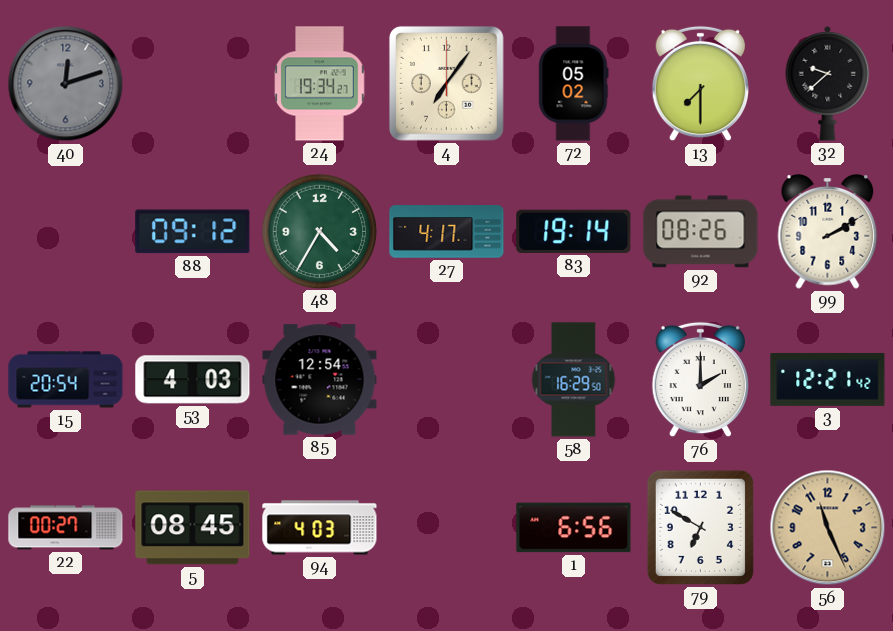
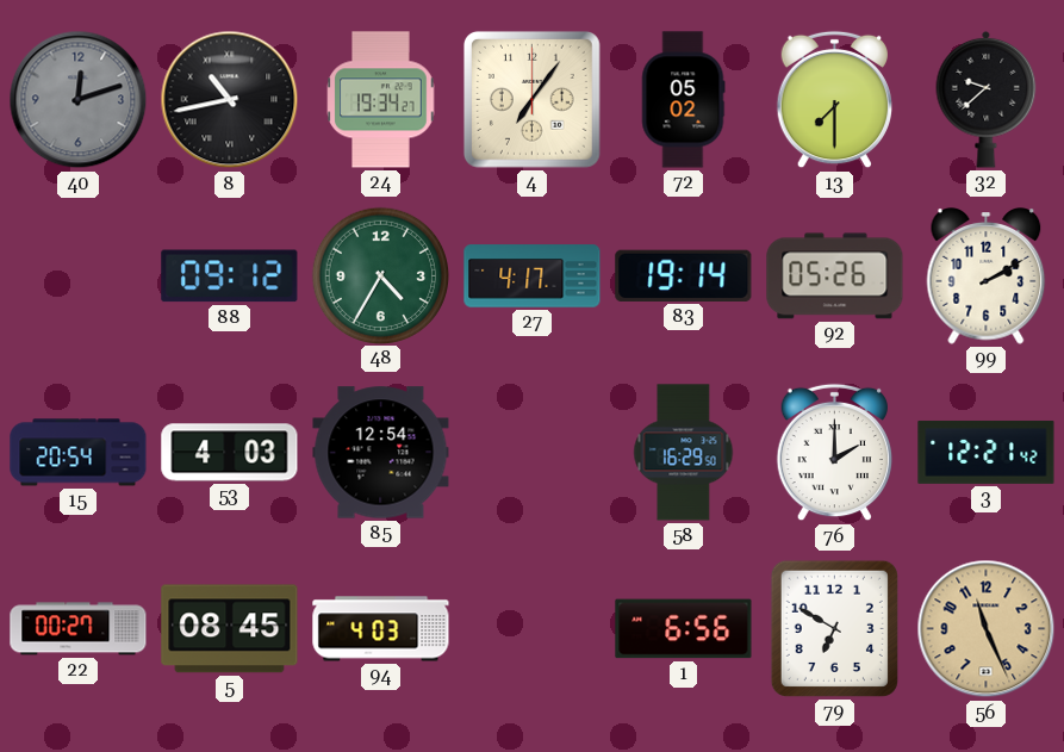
8: none -> 10:43
92: 08:26 -> 05:26
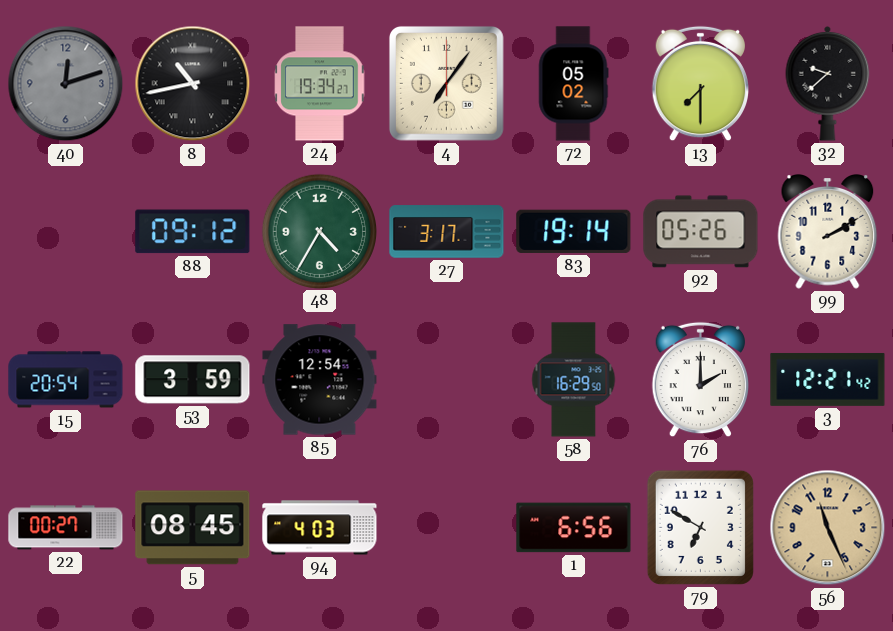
27: 4:17 -> 3:17
53: 4:03 -> 3:59
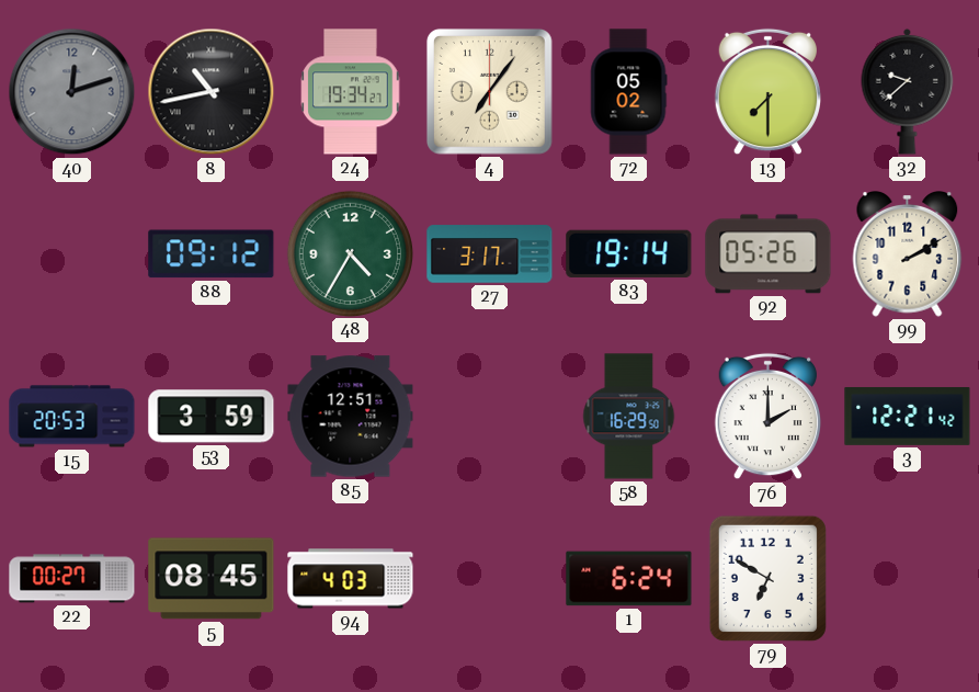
15: 20:54 -> 20:53
85: 12:54 -> 12:51
1: 6:56 -> 6:24
56: 11:26 -> none
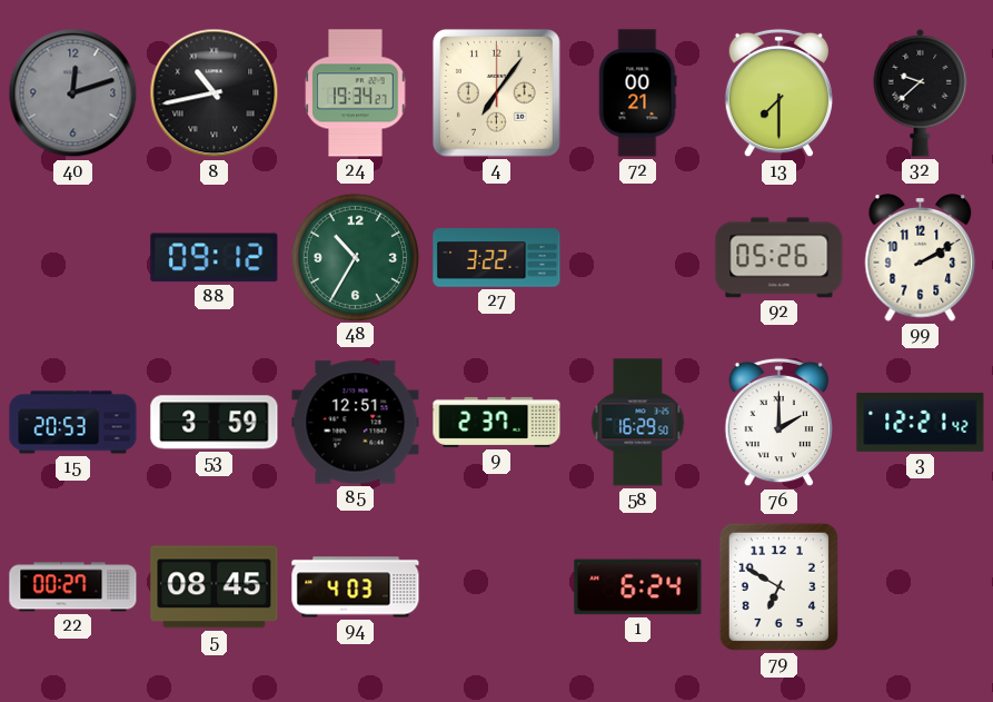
72: 05:02 -> 00:21
48: 4:35 -> 10:35
27: 3:17 -> 3:22
83: 19:14 -> none
9: none -> 2:37
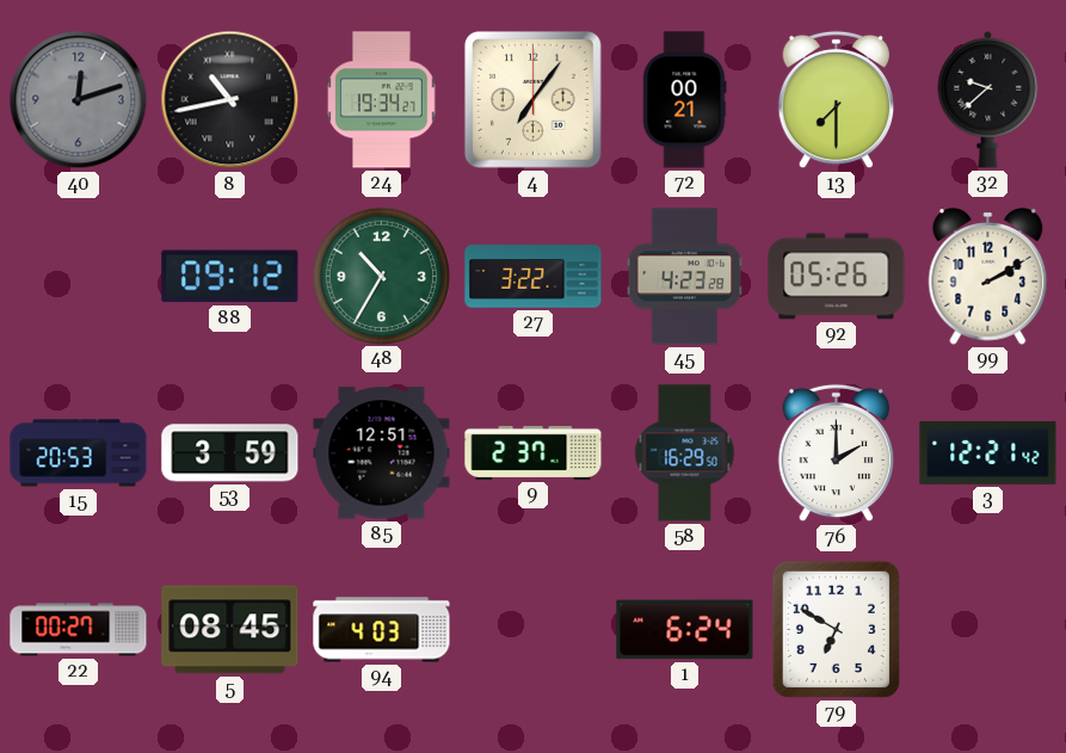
45: none -> 4:23
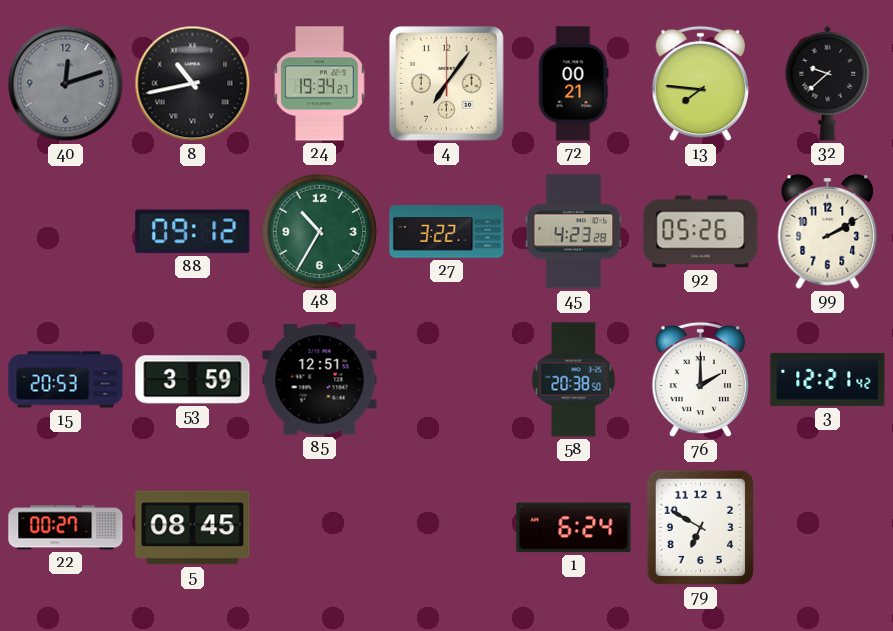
13: 7:30 -> 7:46
9: 2:37 -> none
58: 16:29 -> 20:38
94: 4:03 -> none
